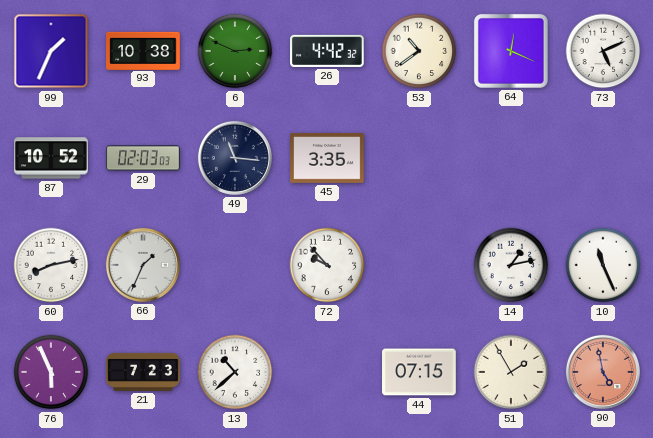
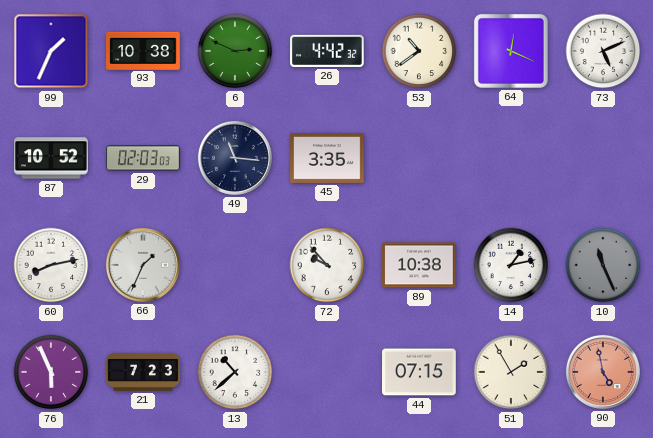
89: none -> 10:38
10 dial: white -> grey
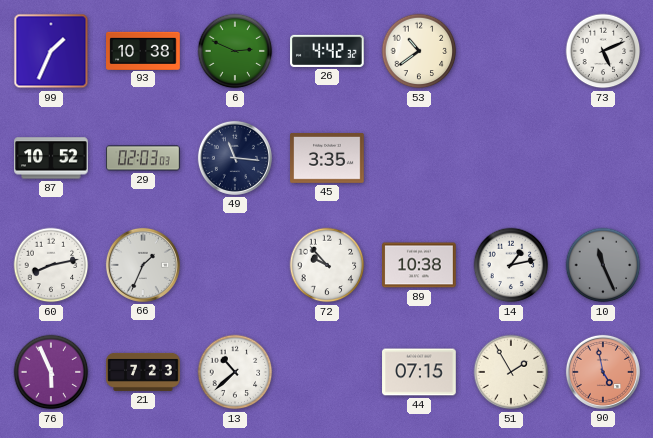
64: 12:19 -> none
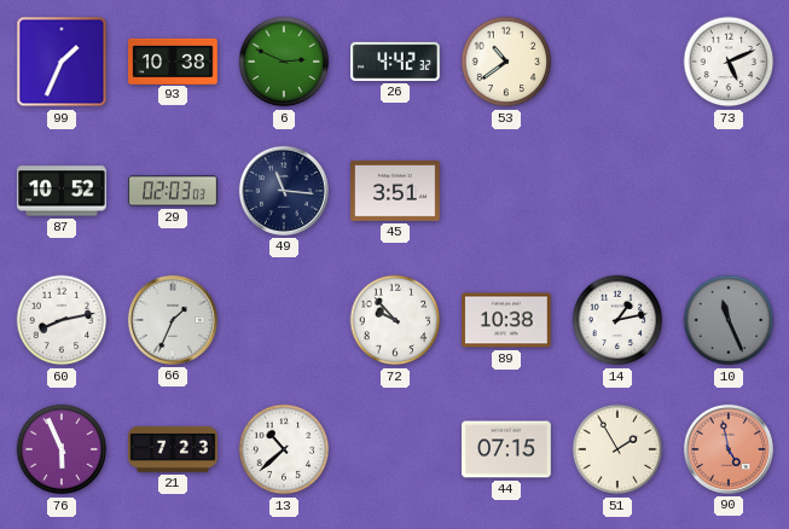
45: 3:35 -> 3:51
